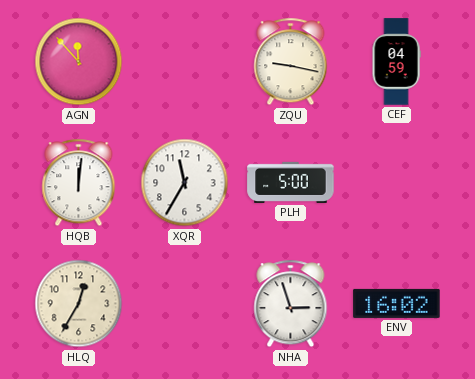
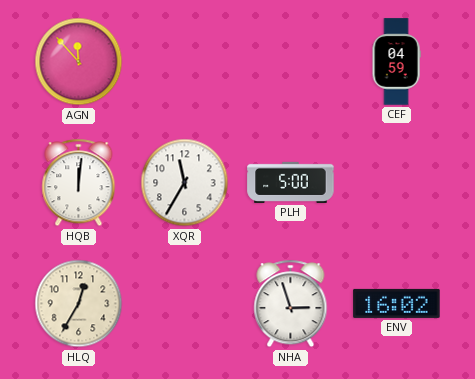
ZQU: 9:17 -> none
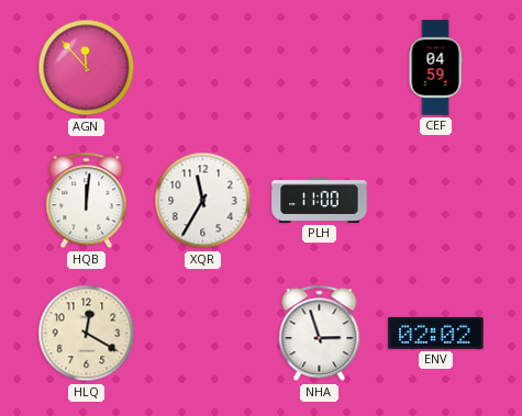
PLH: 5:00 -> 11:00
HLQ: 12:35 -> 12:20
ENV: 16:02 -> 02:02
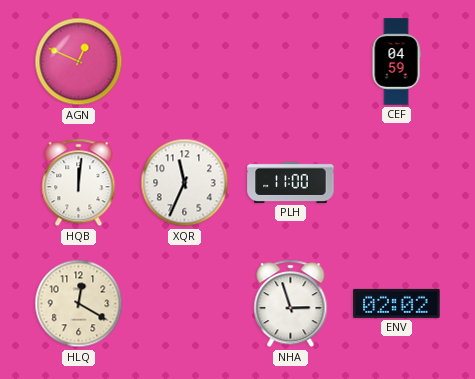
AGN: 11:53 -> 12:49
XQR: 11:35 -> 11:34
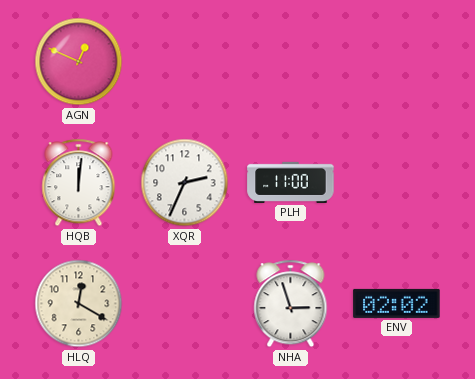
CEF: 04:59 -> none
XQR: 11:34 -> 2:34
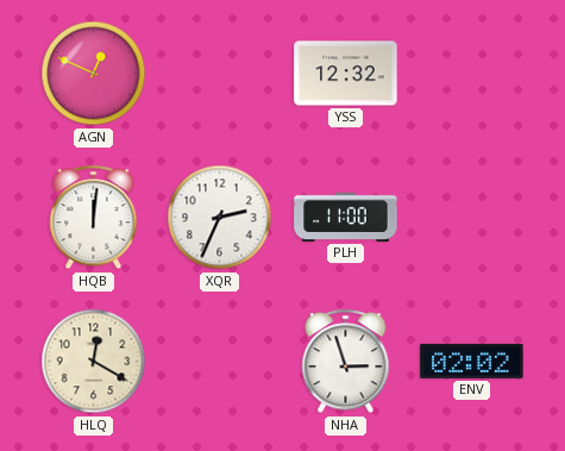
YSS: none -> 12:32
